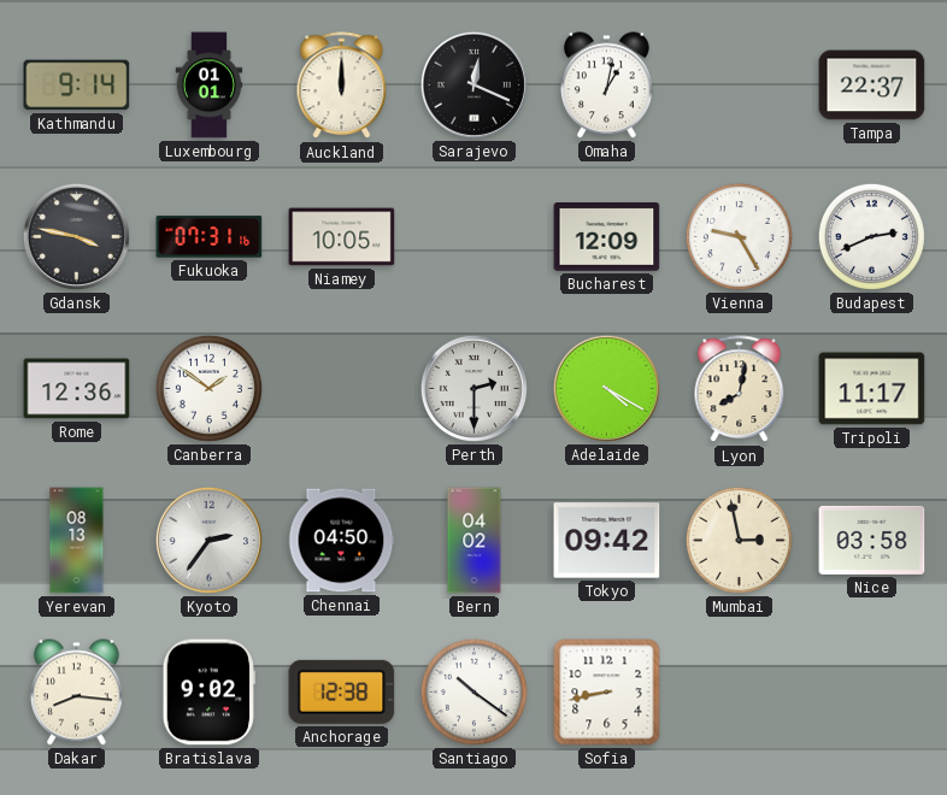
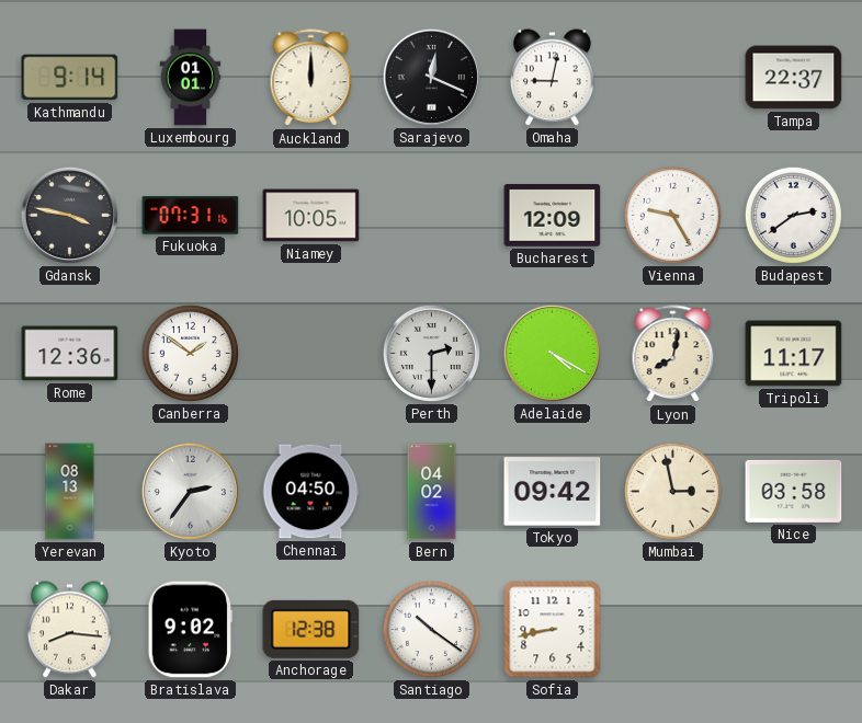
Omaha: 1:02 -> 9:02
Budapest: 2:41 -> 2:39
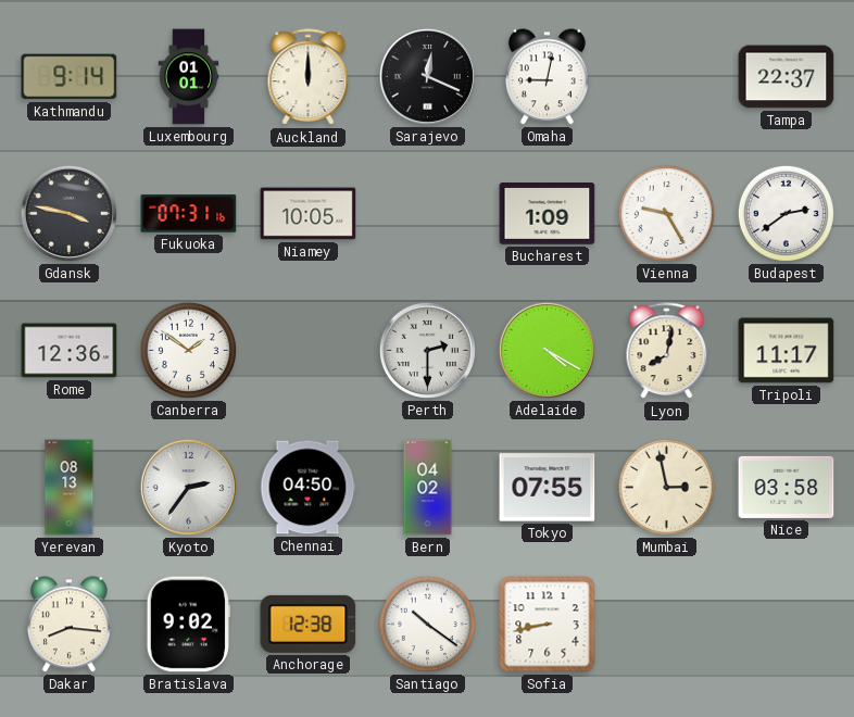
Bucharest: 12:09 -> 1:09
Tokyo: 09:42 -> 07:55
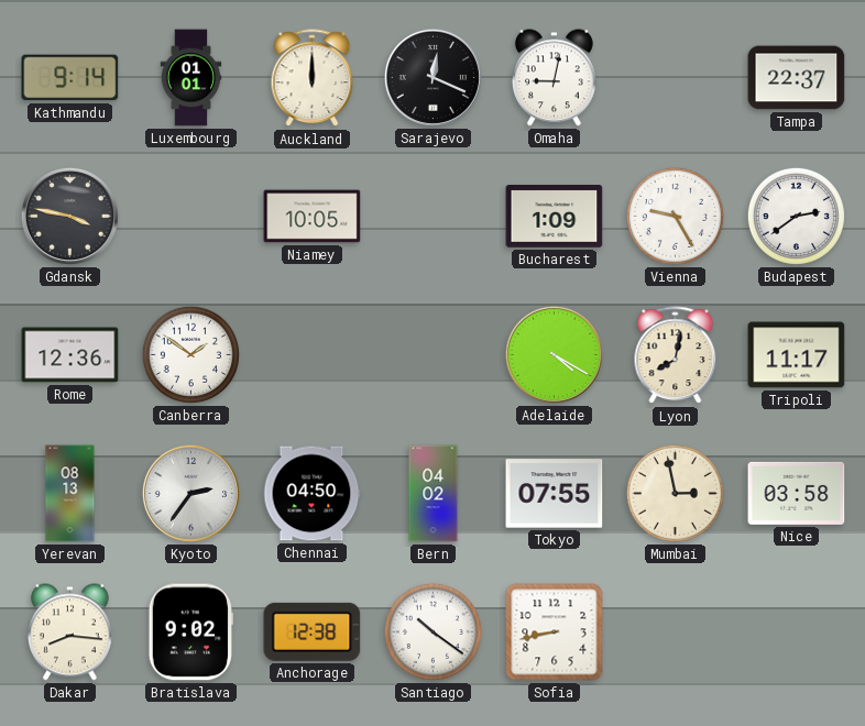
Fukuoka: 07:31 -> none
Perth: 2:30 -> none
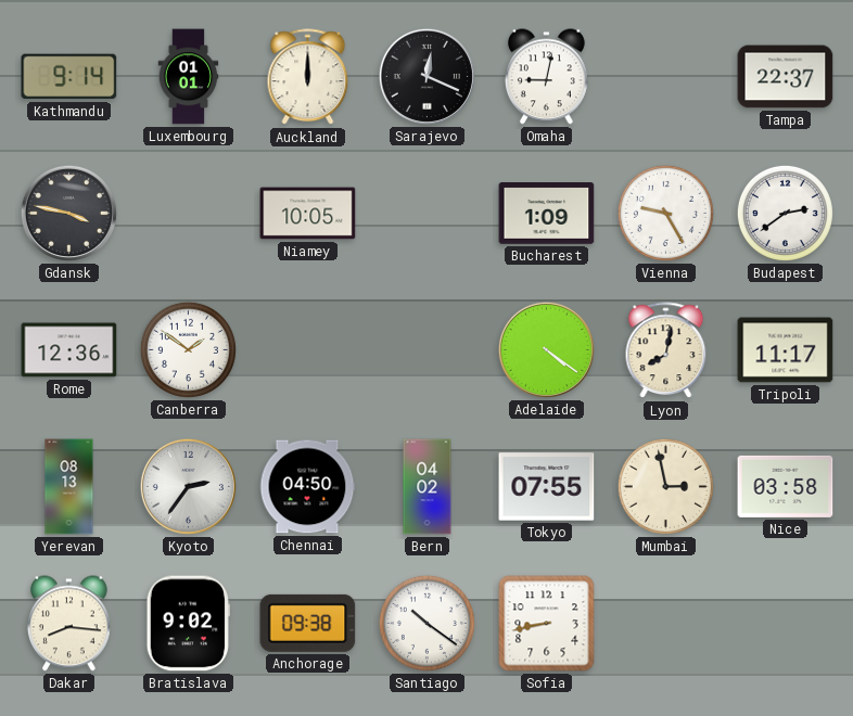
Adelaide: 4:20 -> 4:21
Anchorage: 12:38 -> 09:38
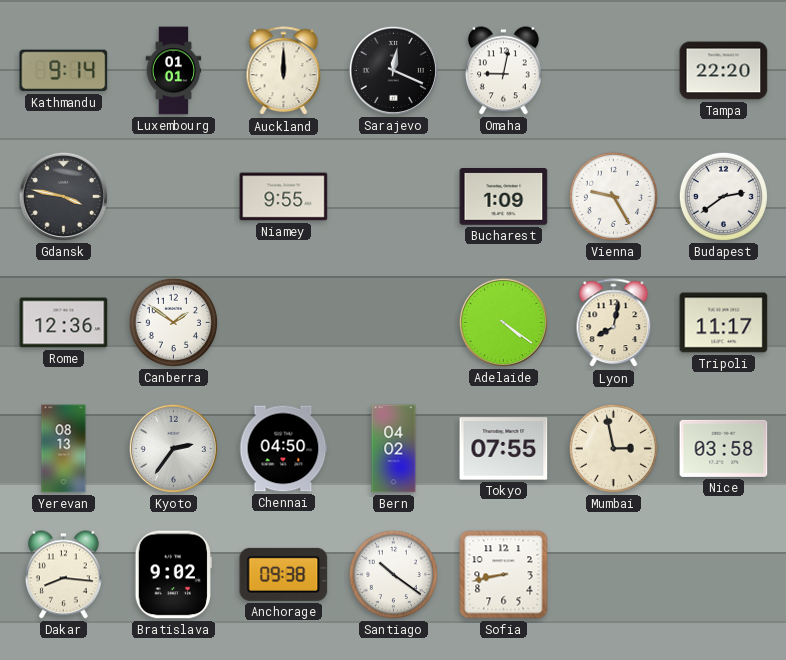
Tampa: 22:37 -> 22:20
Niamey: 10:05 -> 9:55
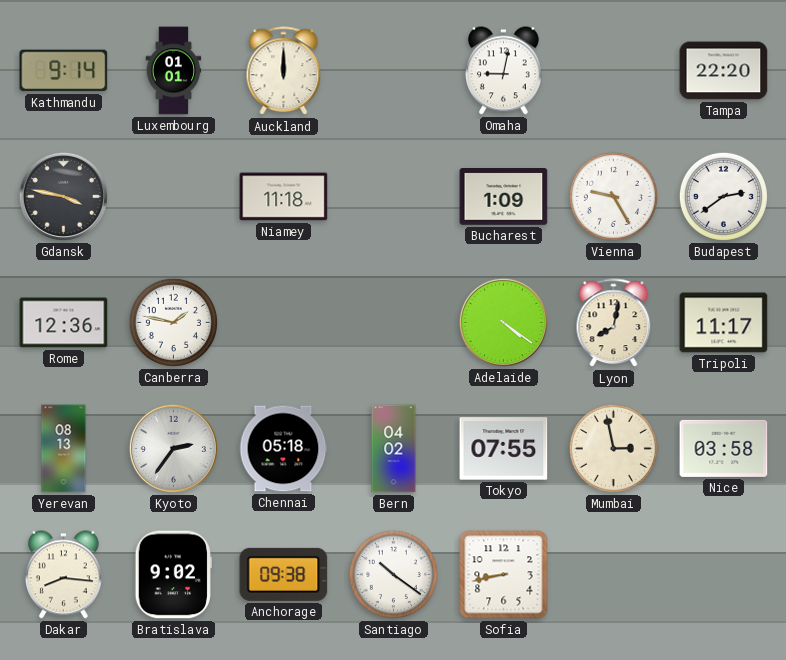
Sarajevo: 12:19 -> none
Niamey: 9:55 -> 11:18
Canberra: 1:51 -> 1:47
Chennai: 04:50 -> 05:18
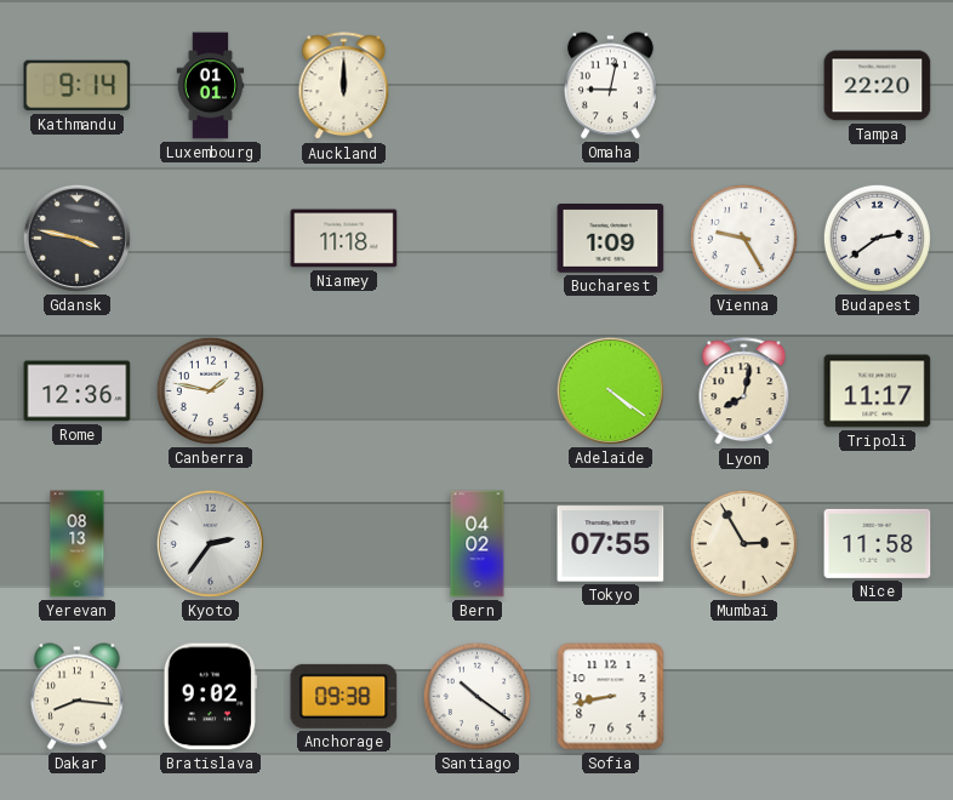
Chennai: 05:18 -> none
Mumbai: 2:58 -> 2:55
Nice: 03:58 -> 11:58
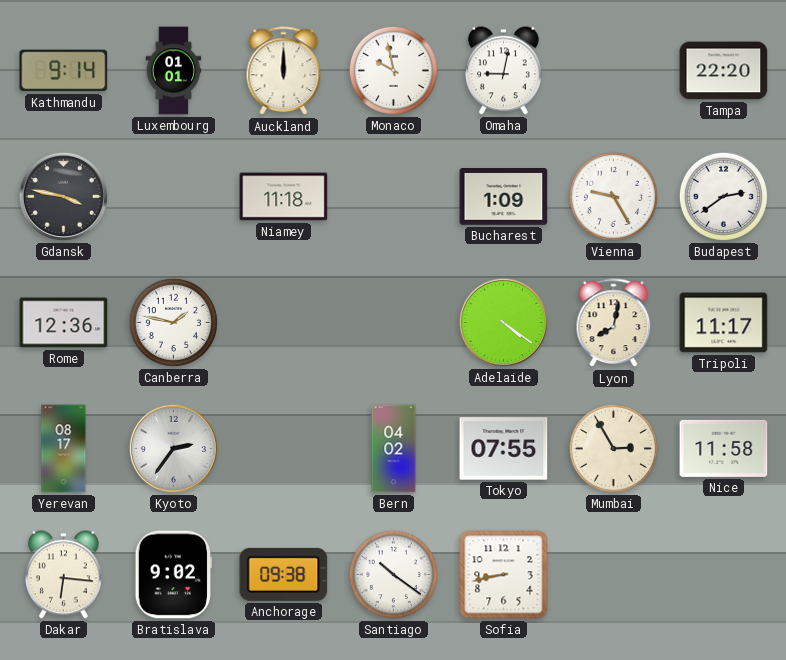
Monaco: none -> 9:58
Yerevan: 08:13 -> 08:17
Dakar: 8:16 -> 6:16
